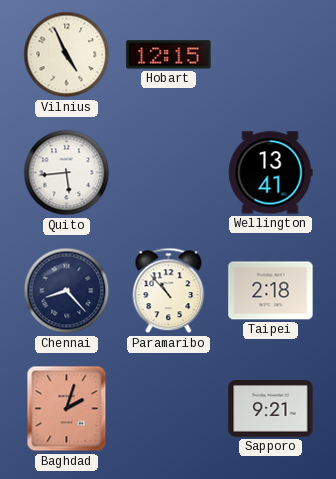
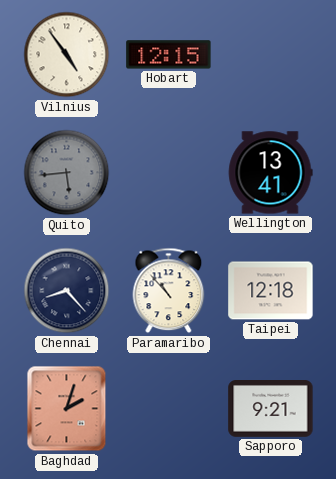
Vilnius: 4:56 -> 4:54
Quito dial: white -> grey
Taipei: 2:18 -> 12:18
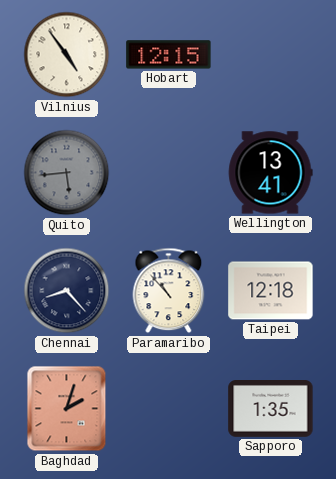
Sapporo: 9:21 -> 1:35
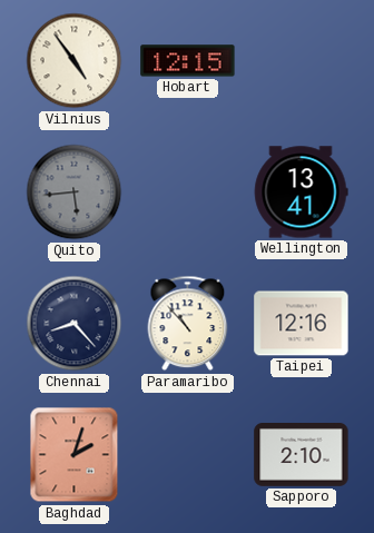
Taipei: 12:18 -> 12:16
Sapporo: 1:35 -> 2:10
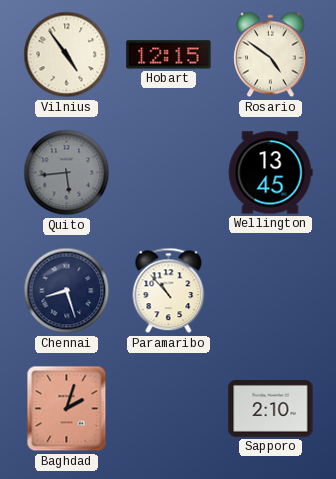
Rosario: none -> 4:51
Wellington: 13:41 -> 13:45
Chennai: 8:23 -> 8:27
Taipei: 12:16 -> none
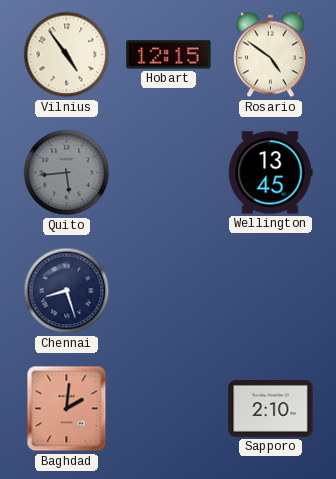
Paramaribo: 10:53 -> none
Baghdad: 2:03 -> 2:01
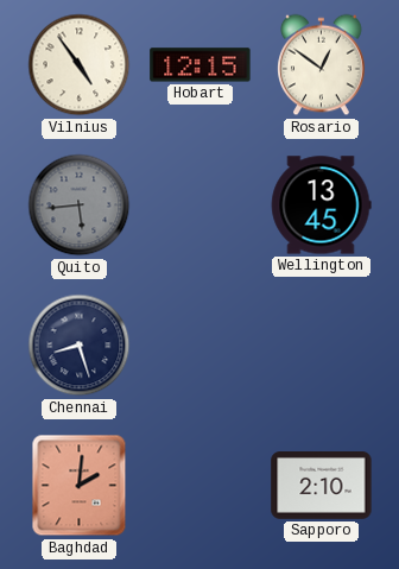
Rosario: 4:51 -> 12:51
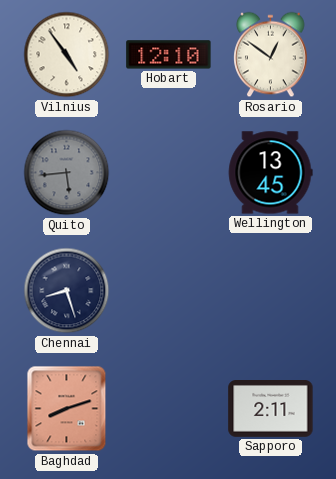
Hobart: 12:15 -> 12:10
Baghdad: 2:01 -> 8:12
Sapporo: 2:10 -> 2:11
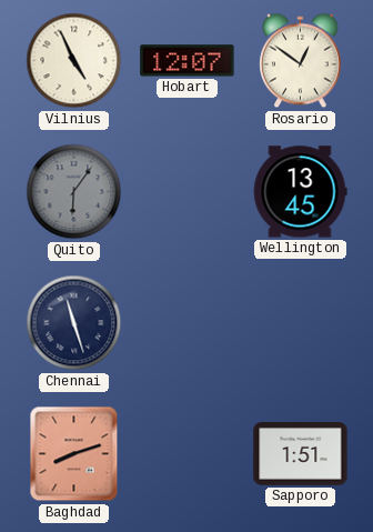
Vilnius: 4:54 -> 4:56
Hobart: 12:10 -> 12:07
Quito: 5:44 -> 6:06
Chennai: 8:27 -> 11:27
Sapporo: 2:11 -> 1:51
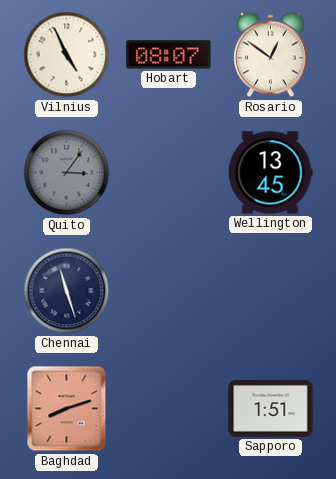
Hobart: 12:07 -> 08:07
Quito: 6:06 -> 3:06
